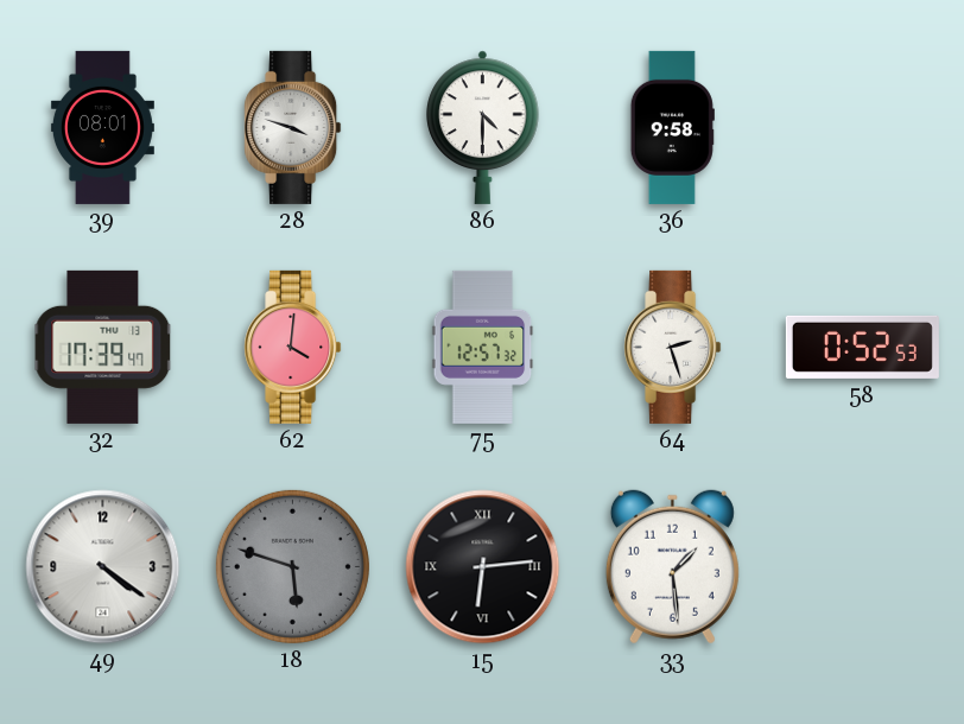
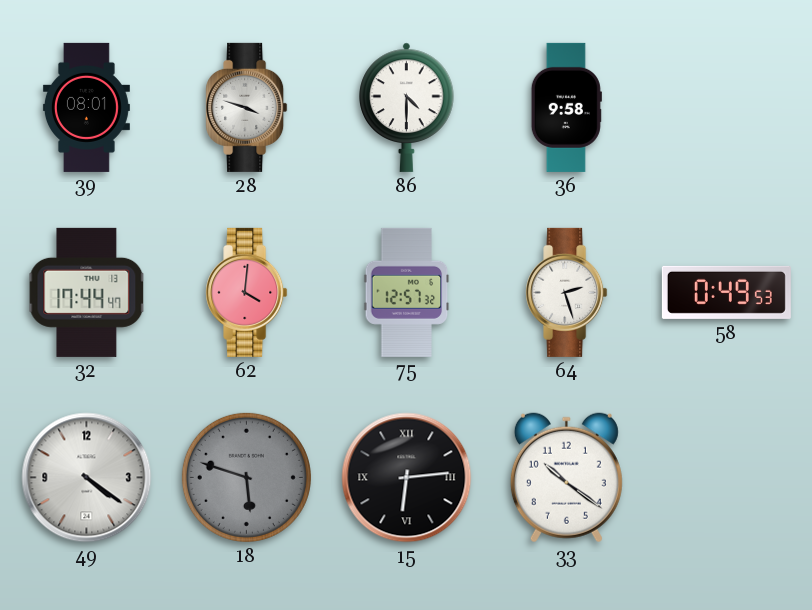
32: 17:39 -> 17:44
58: 0:52 -> 0:49
33: 1:29 -> 10:21
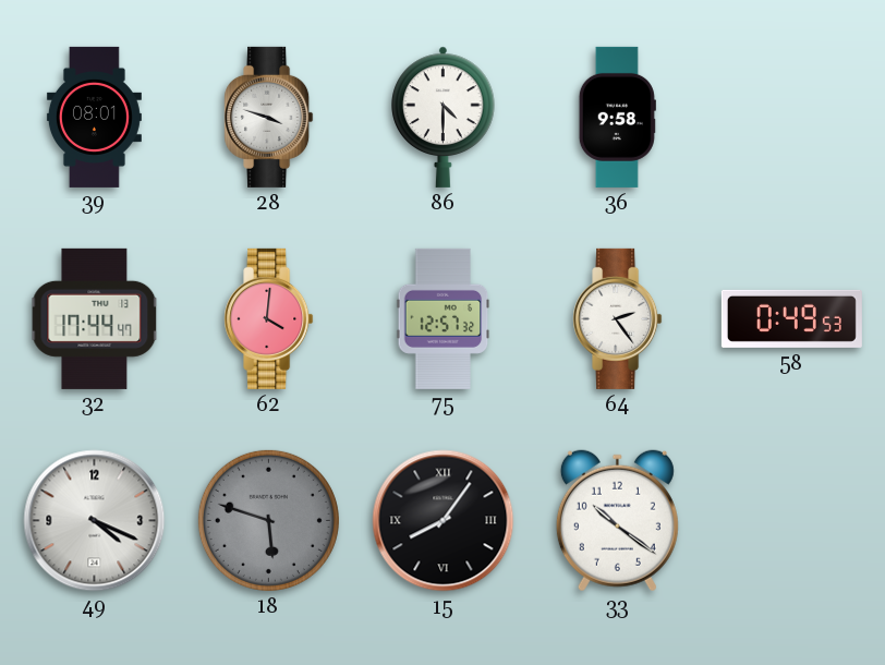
64: 2:27 -> 2:24
49: 4:21 -> 4:19
15: 6:14 -> 8:06
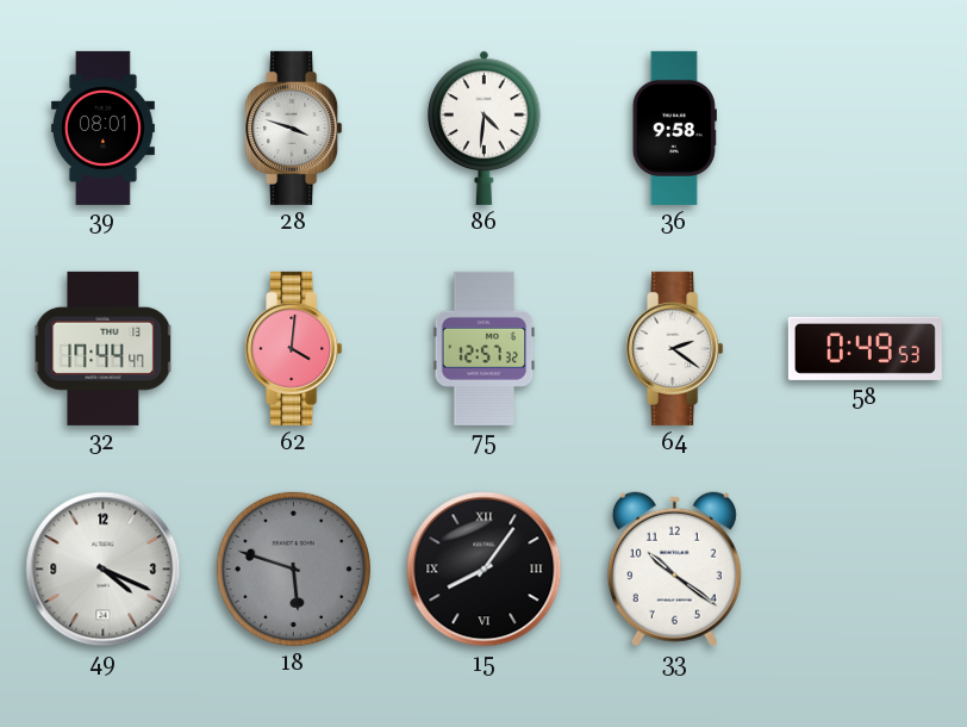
86: 4:30 -> 4:31
64: 2:24 -> 2:21
